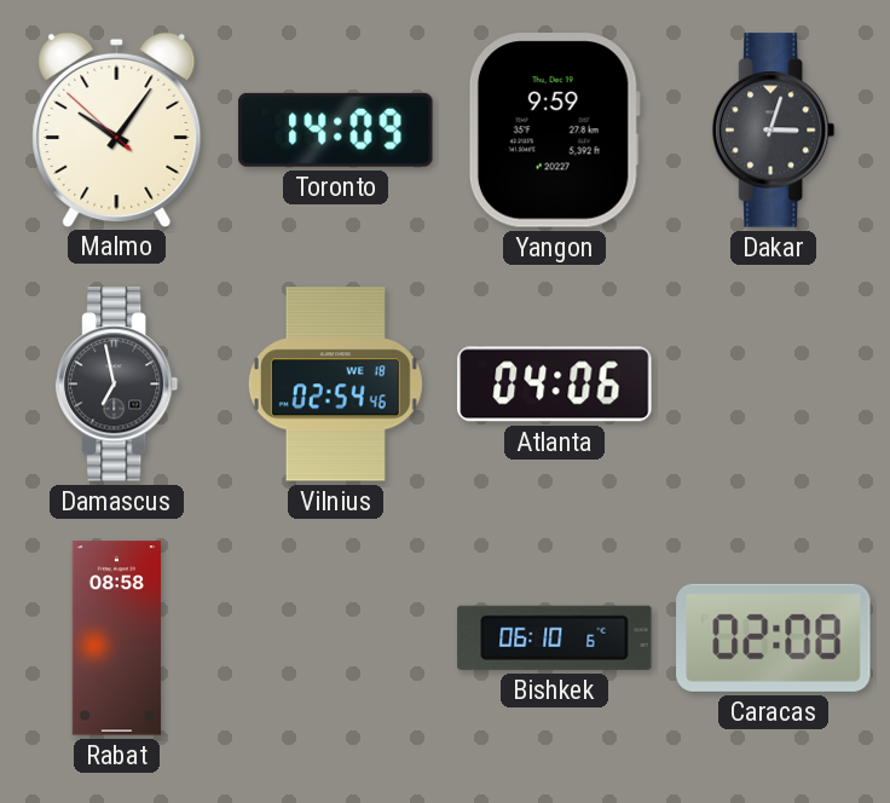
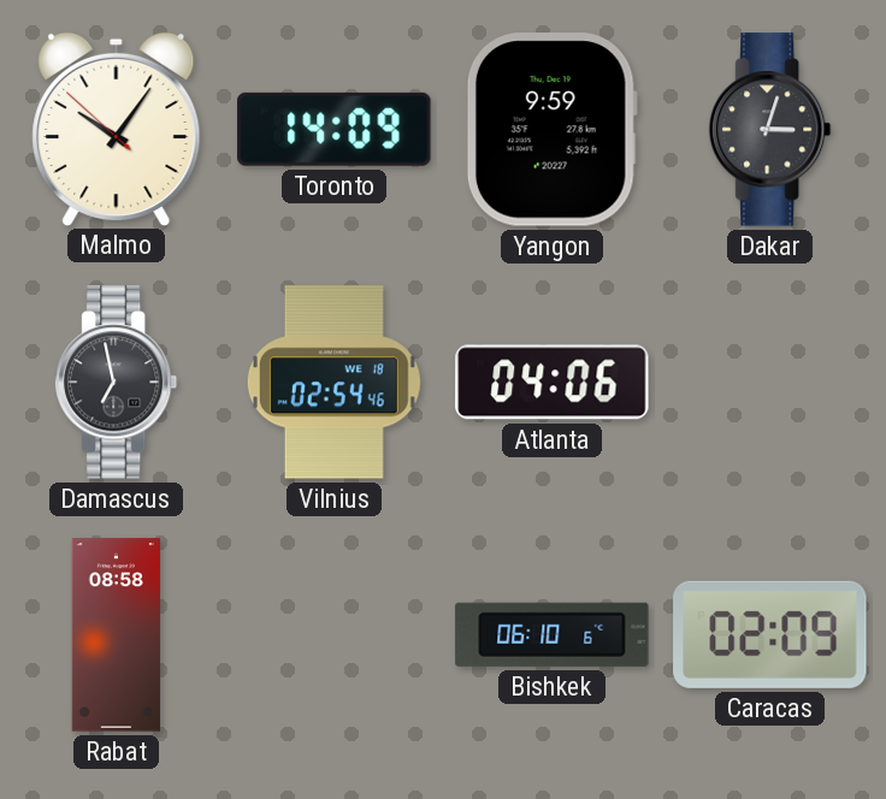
Caracas: 02:08 -> 02:09
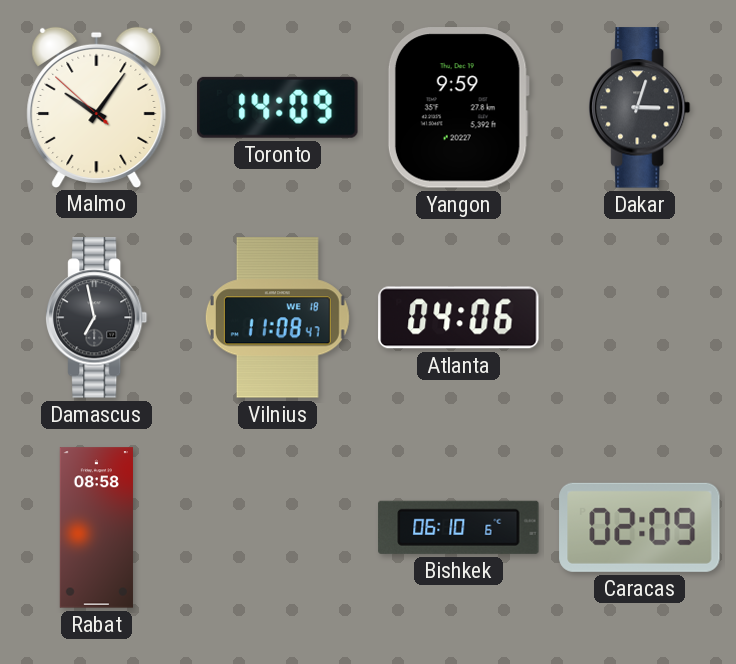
Vilnius: 02:54 -> 11:08
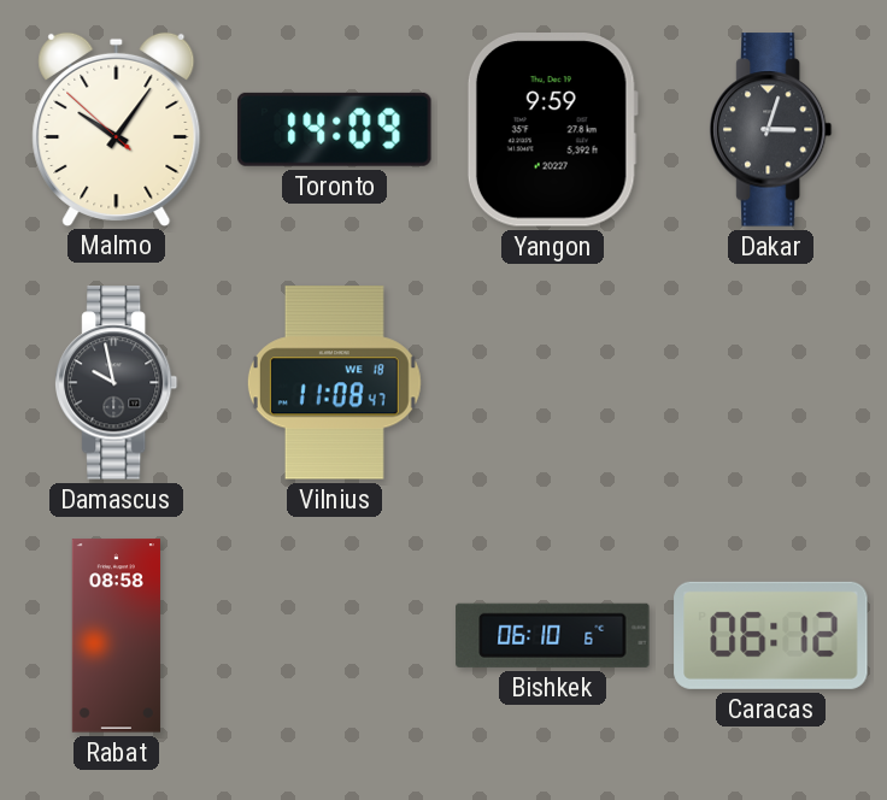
Damascus: 6:58 -> 9:58
Atlanta: 04:06 -> none
Caracas: 02:09 -> 06:12
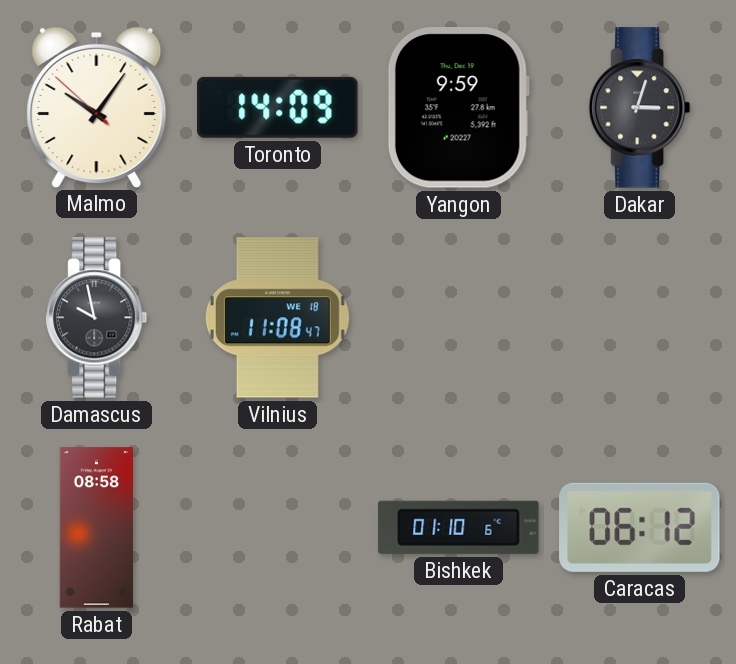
Bishkek: 06:10 -> 01:10
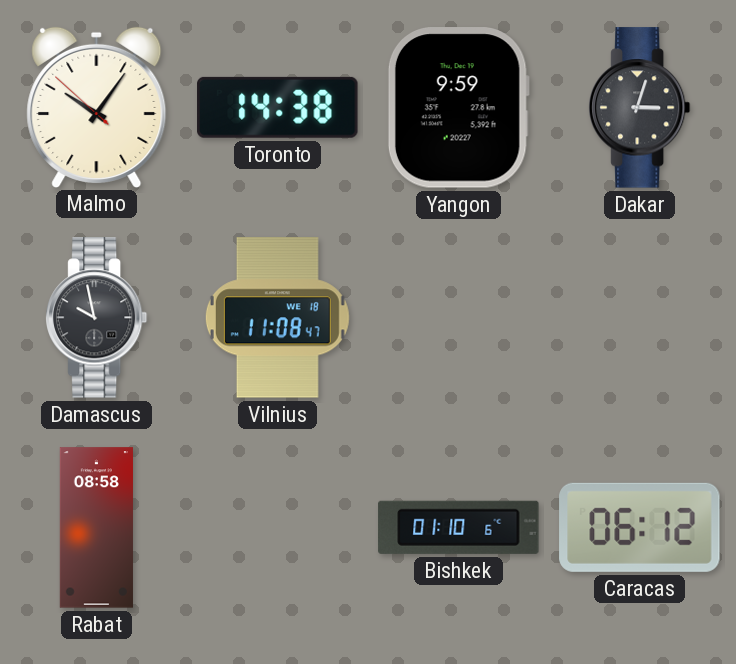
Toronto: 14:09 -> 14:38
